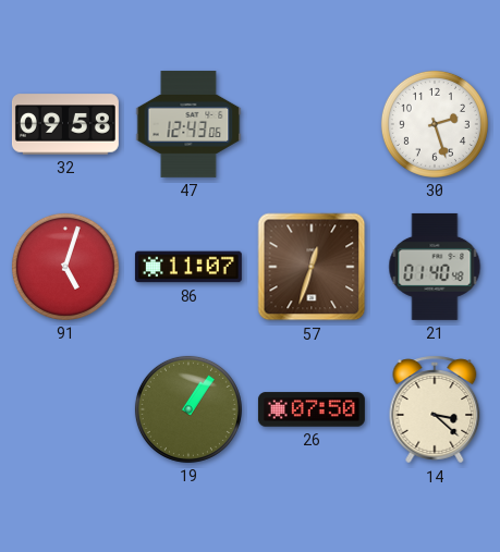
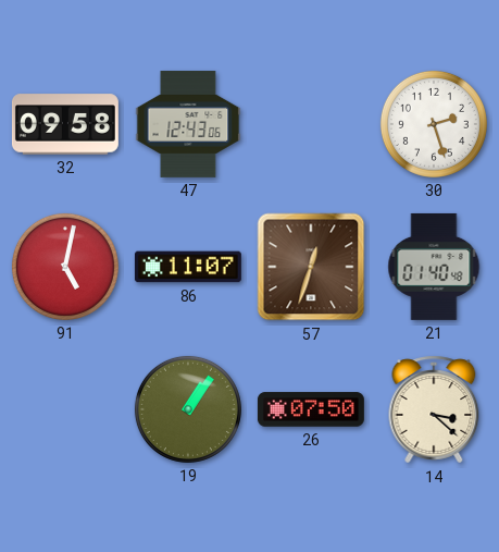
91: 5:03 -> 5:02
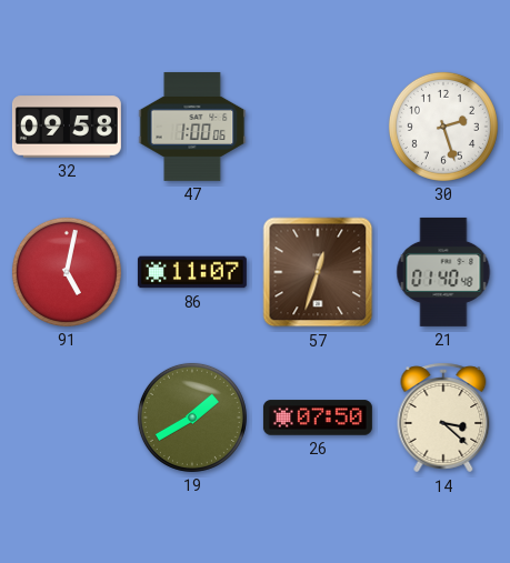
47: 12:43 -> 1:00
19: 1:06 -> 1:40
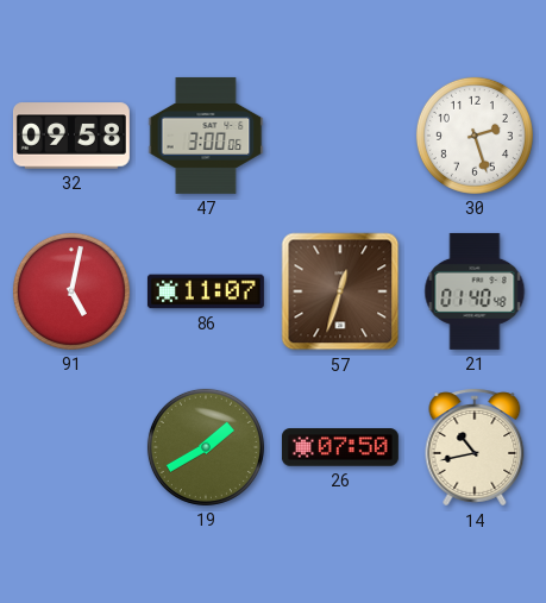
47: 1:00 -> 3:00
14: 3:22 -> 10:43
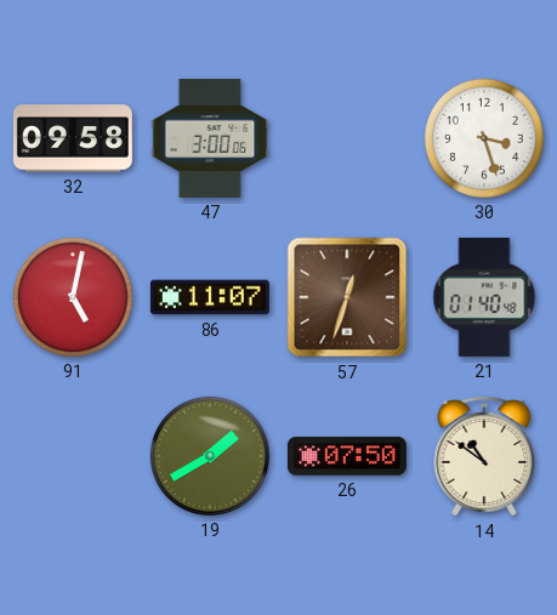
30: 2:27 -> 3:27
14: 10:43 -> 10:51
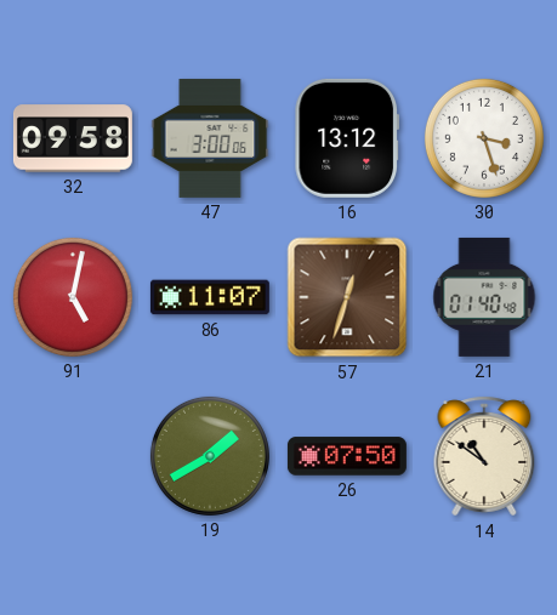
16: none -> 13:12
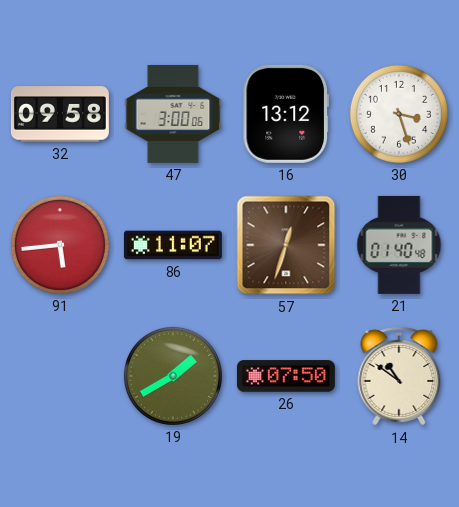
91: 5:02 -> 5:44
